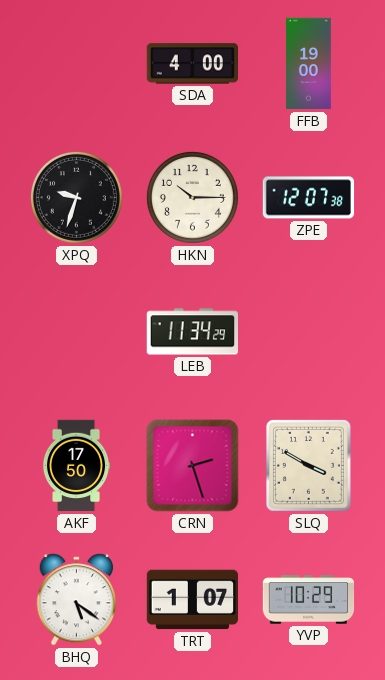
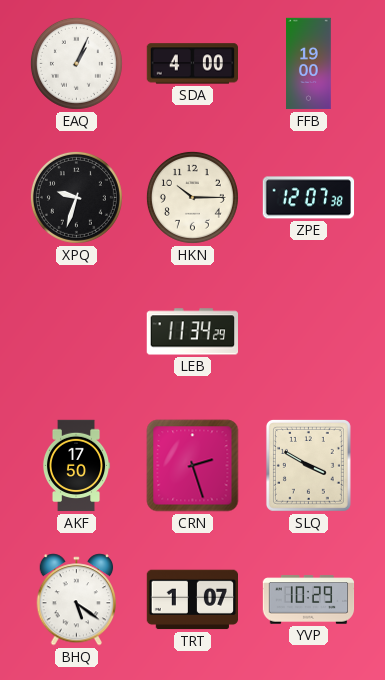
EAQ: none -> 1:04
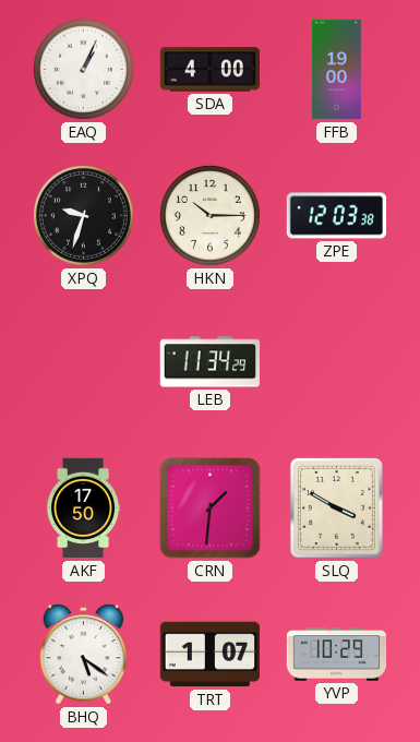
ZPE: 12:07 -> 12:03
CRN: 2:27 -> 1:31
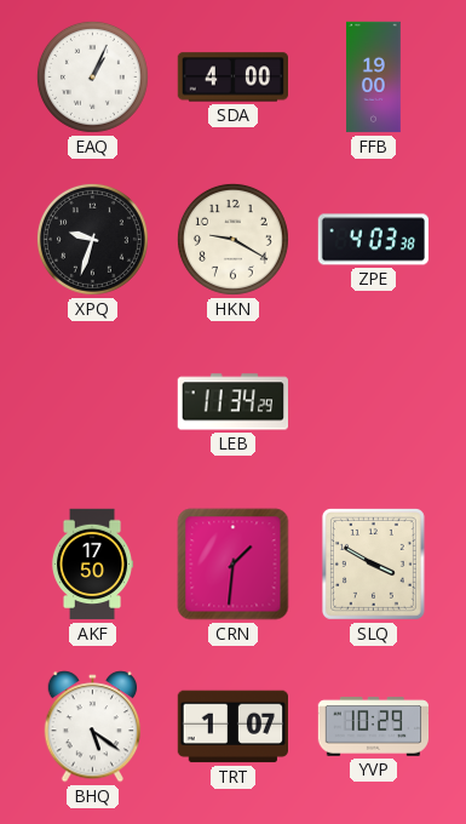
HKN: 10:15 -> 9:20
ZPE: 12:03 -> 4:03
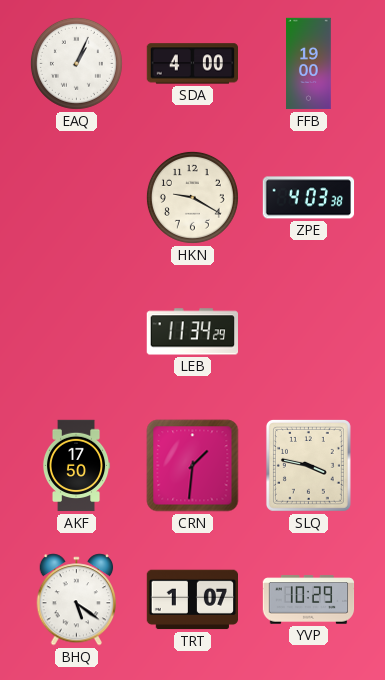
XPQ: 9:33 -> none
SLQ: 3:50 -> 3:47
